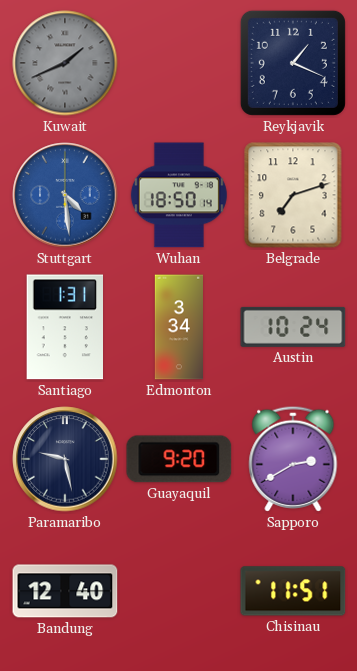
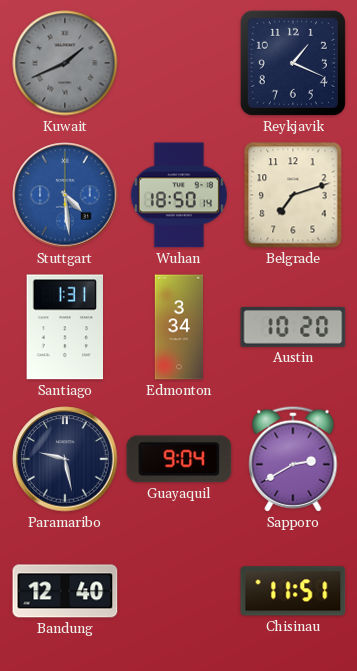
Austin: 10:24 -> 10:20
Guayaquil: 9:20 -> 9:04
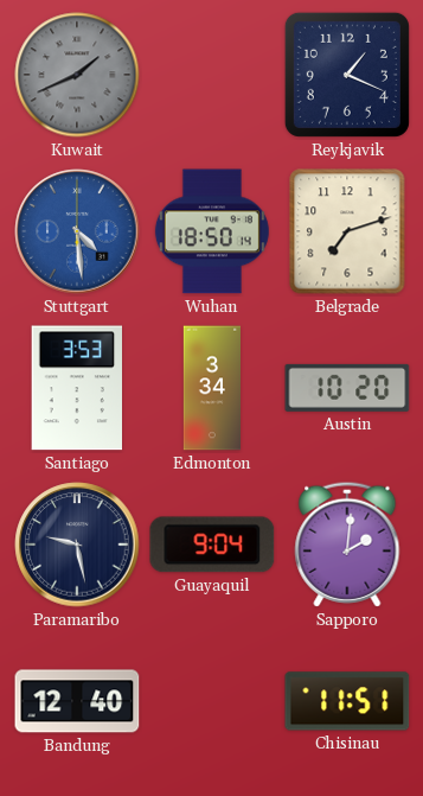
Santiago: 1:31 -> 3:53
Sapporo: 2:40 -> 2:01
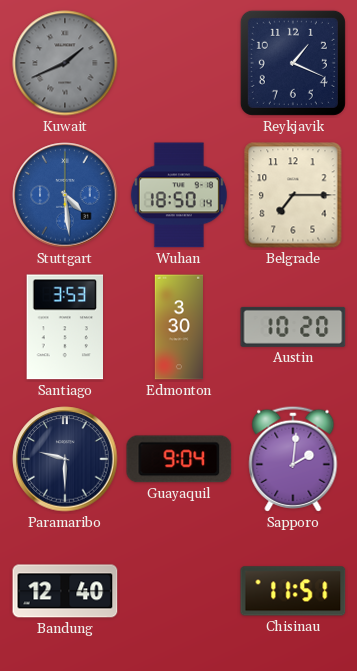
Belgrade: 7:12 -> 7:15
Edmonton: 3:34 -> 3:30
Paramaribo: 9:28 -> 9:30
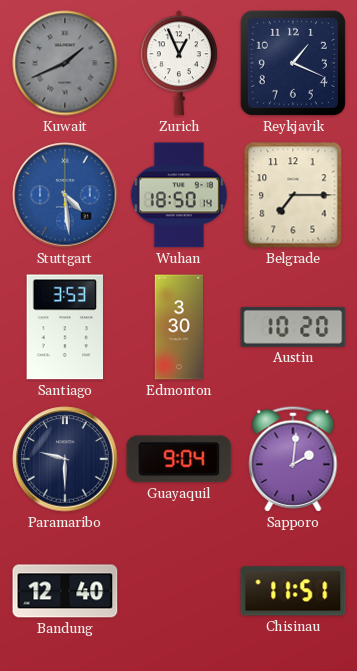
Zurich: none -> 12:56
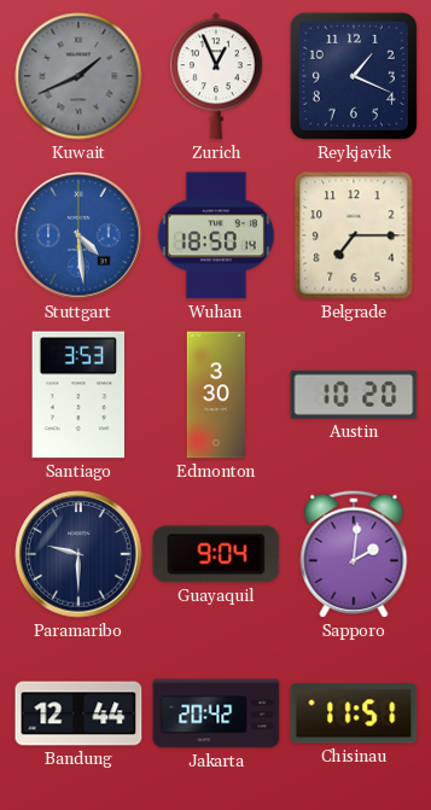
Bandung: 12:40 -> 12:44
Jakarta: none -> 20:42
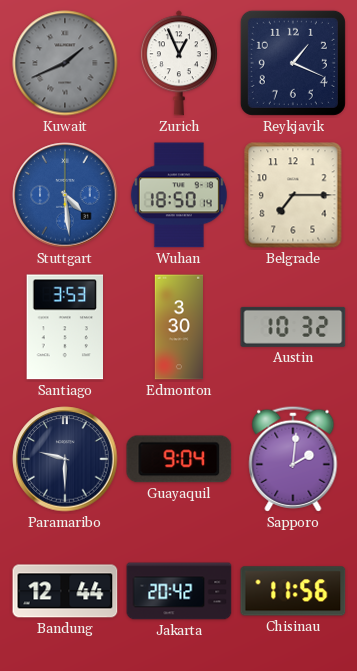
Austin: 10:20 -> 10:32
Chisinau: 11:51 -> 11:56
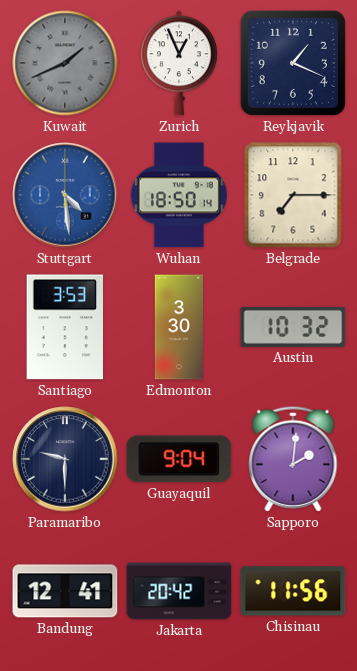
Bandung: 12:44 -> 12:41
